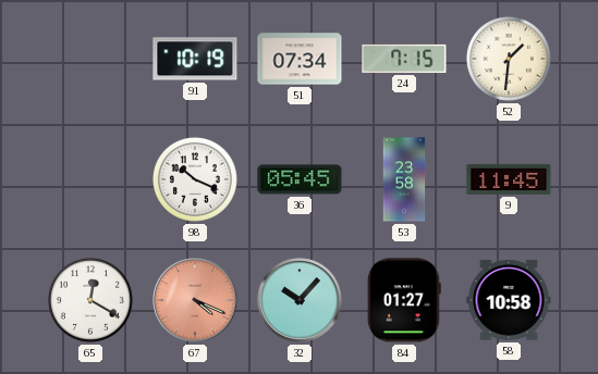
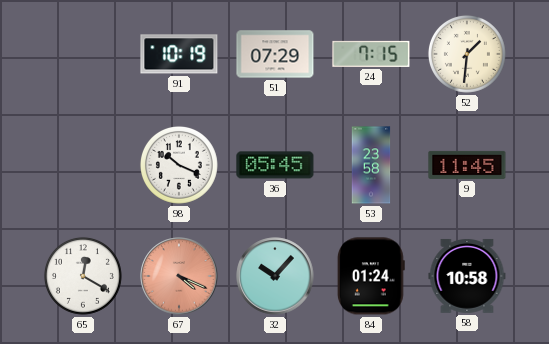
51: 07:34 -> 07:29
84: 01:27 -> 01:24
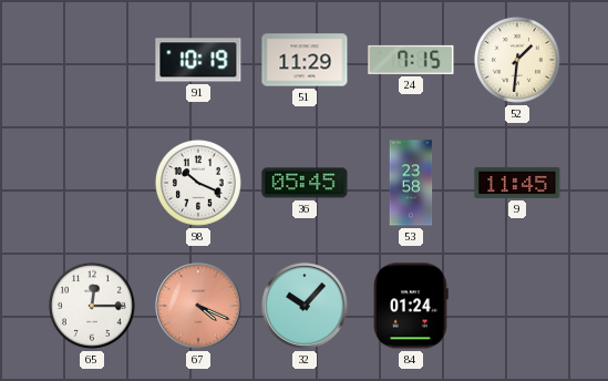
51: 07:29 -> 11:29
65: 12:20 -> 12:15
58: 10:58 -> none
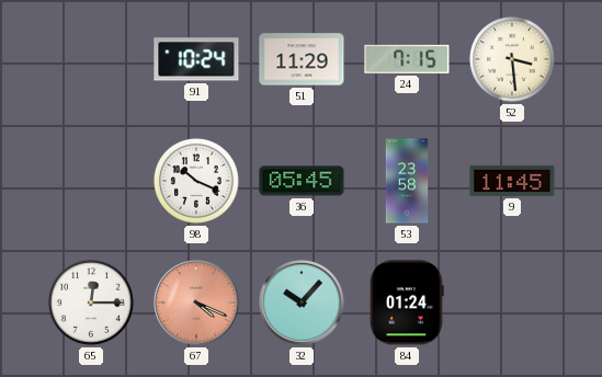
91: 10:19 -> 10:24
52: 1:31 -> 3:29
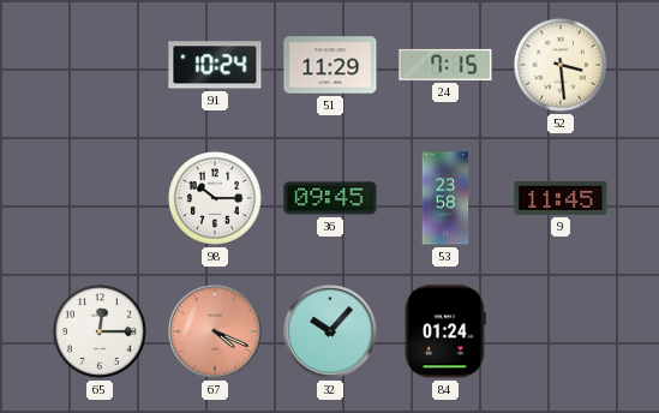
98: 10:19 -> 10:15
36: 05:45 -> 09:45
